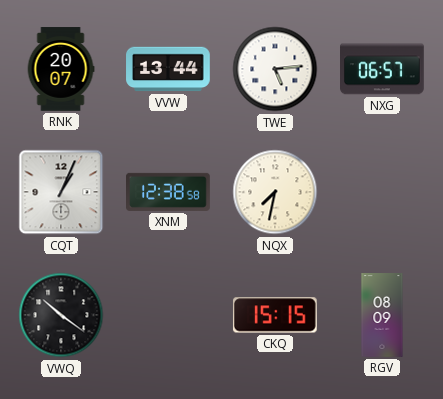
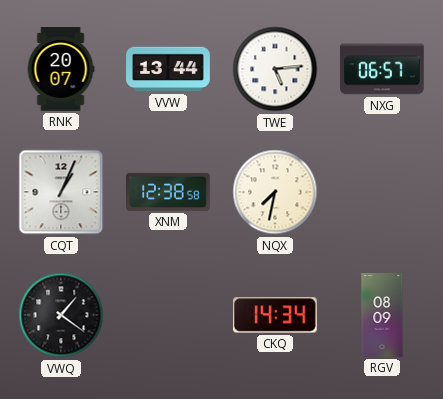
VWQ: 10:21 -> 1:21
CKQ: 15:15 -> 14:34
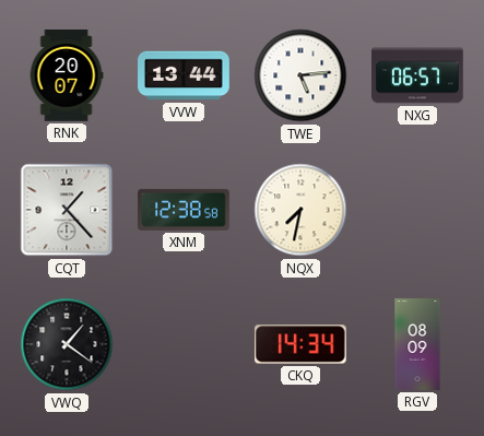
CQT: 1:04 -> 1:23
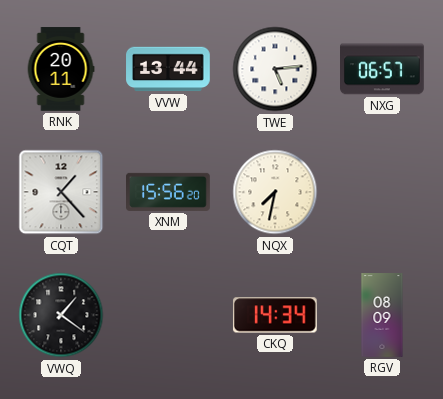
RNK: 20:07 -> 20:11
XNM: 12:38 -> 15:56
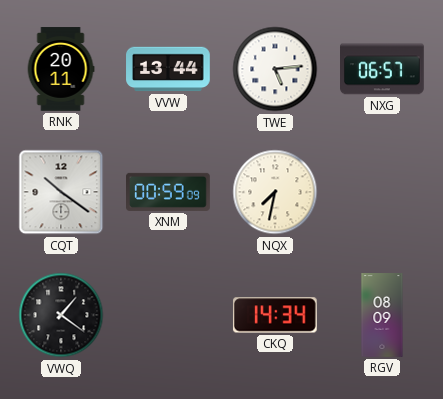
CQT: 1:23 -> 10:21
XNM: 15:56 -> 00:59
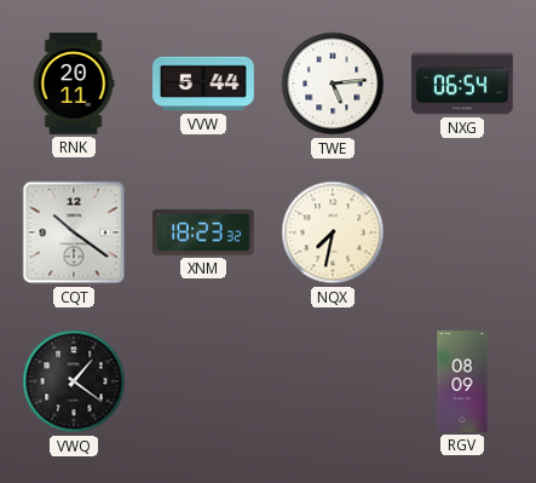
VVW: 13:44 -> 5:44
NXG: 06:57 -> 06:54
XNM: 00:59 -> 18:23
CKQ: 14:34 -> none
